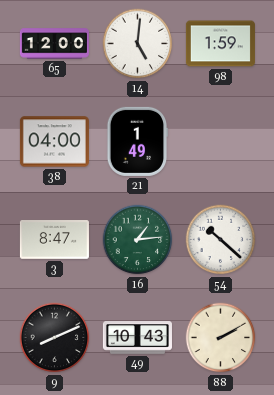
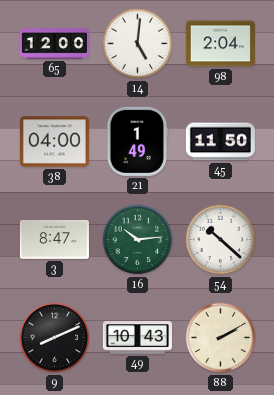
98: 1:59 -> 2:04
45: none -> 11:50
16: 1:14 -> 10:14
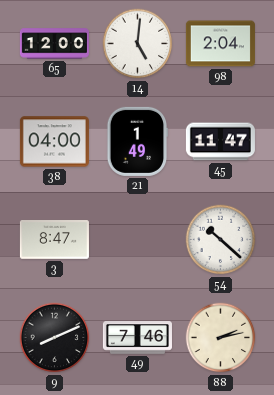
45: 11:50 -> 11:47
16: 10:14 -> none
49: 10:43 -> 7:46
88: 2:10 -> 2:13
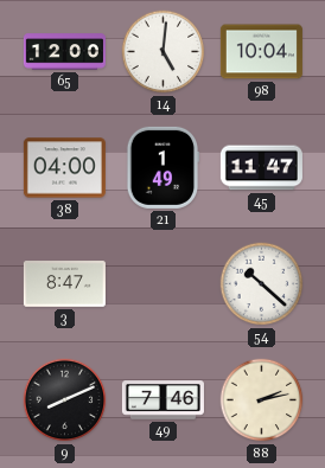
98: 2:04 -> 10:04
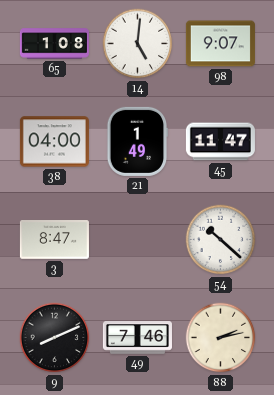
65: 12:00 -> 1:08
98: 10:04 -> 9:07
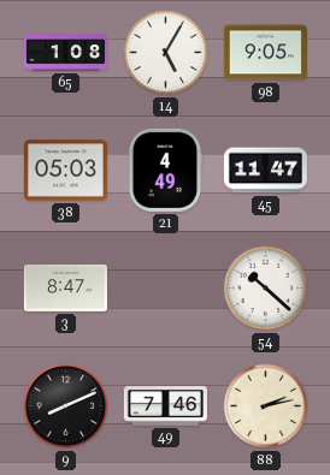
14: 5:01 -> 5:05
98: 9:07 -> 9:05
38: 04:00 -> 05:03
21: 1:49 -> 4:49
